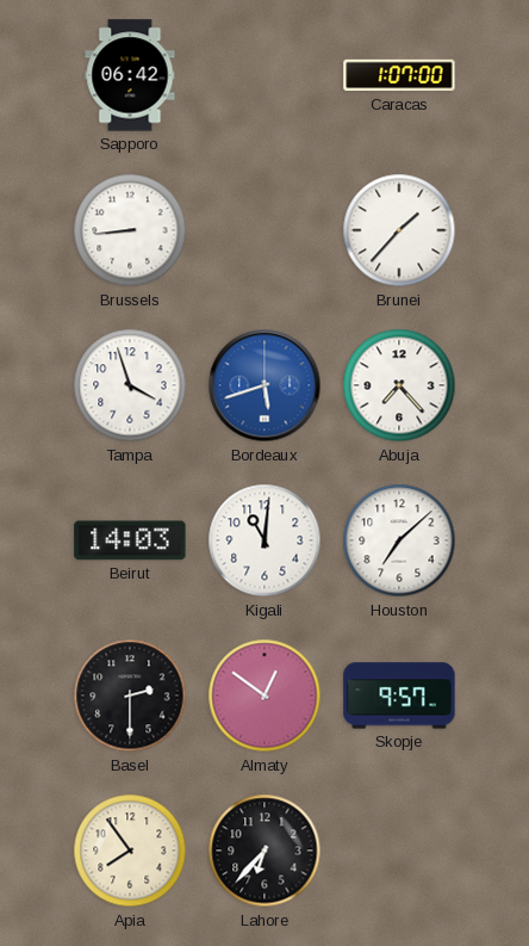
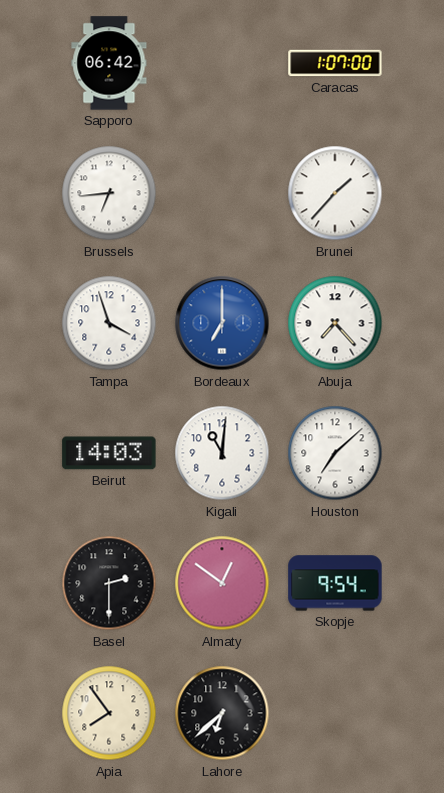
Brussels: 8:44 -> 6:44
Bordeaux: 5:42 -> 7:00
Skopje: 9:57 -> 9:54
Lahore: 6:37 -> 6:38
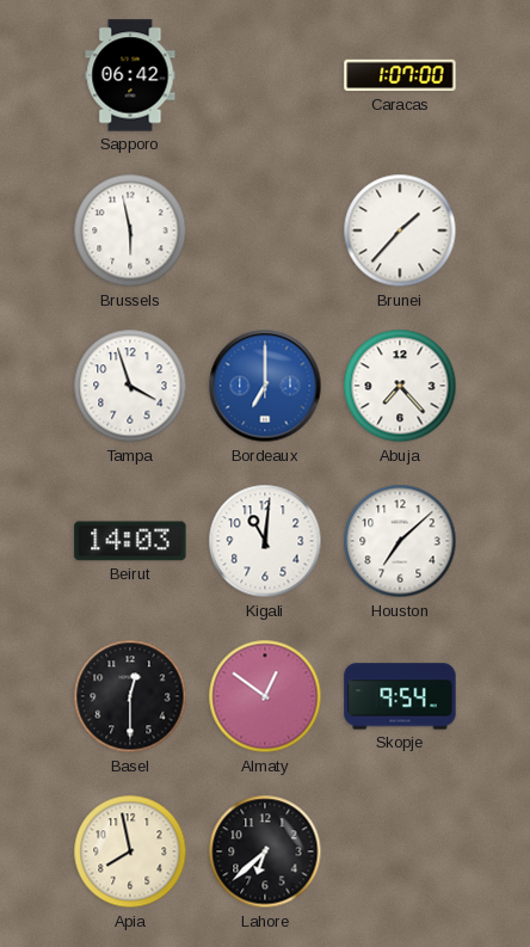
Brussels: 6:44 -> 5:58
Basel: 2:30 -> 12:30
Apia: 7:54 -> 7:58
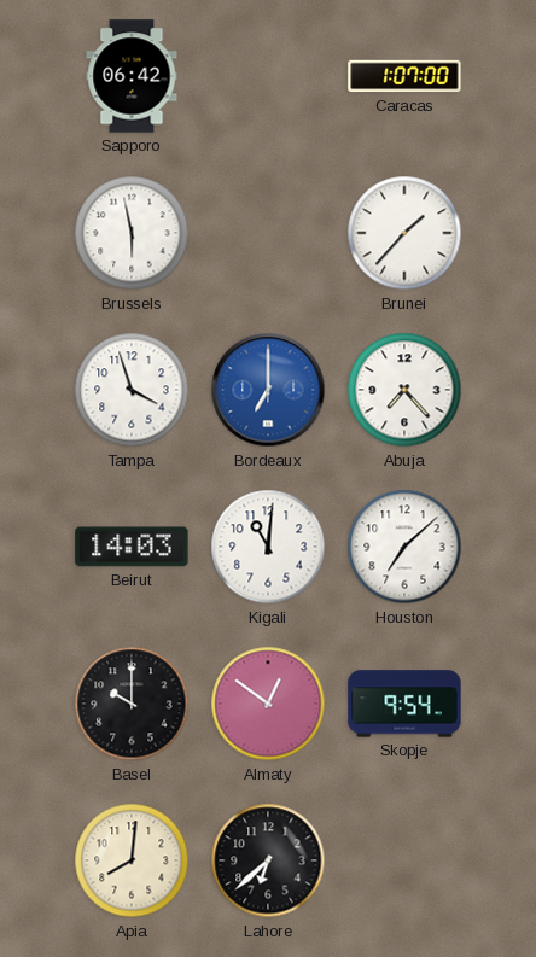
Basel: 12:30 -> 10:00
Apia: 7:58 -> 8:01
